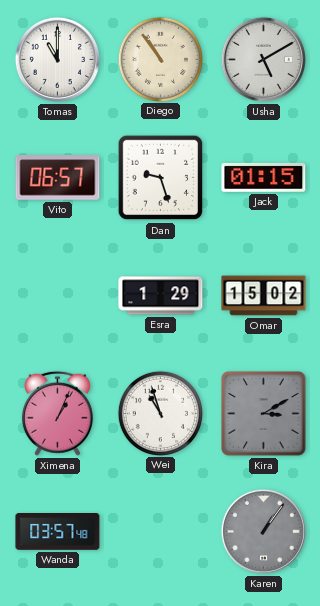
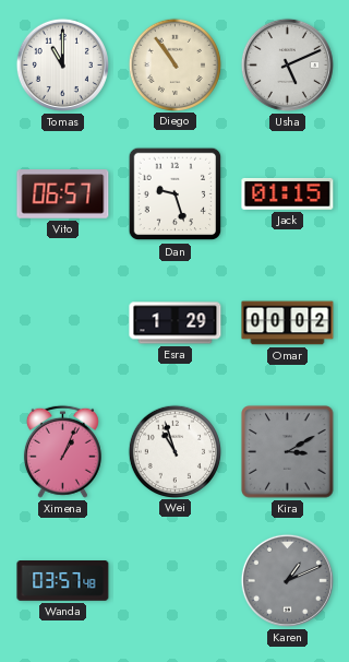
Usha: 5:10 -> 5:11
Omar: 15:02 -> 00:02
Karen: 1:06 -> 1:11
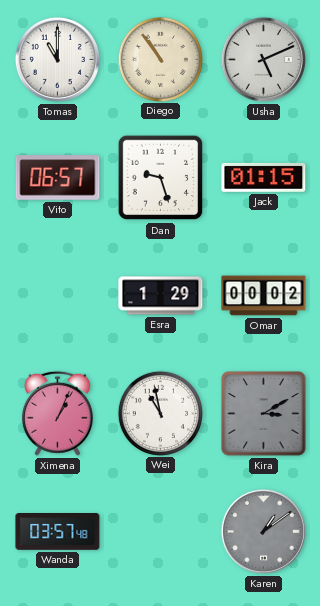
Wei: 10:57 -> 10:58
Karen: 1:11 -> 1:09
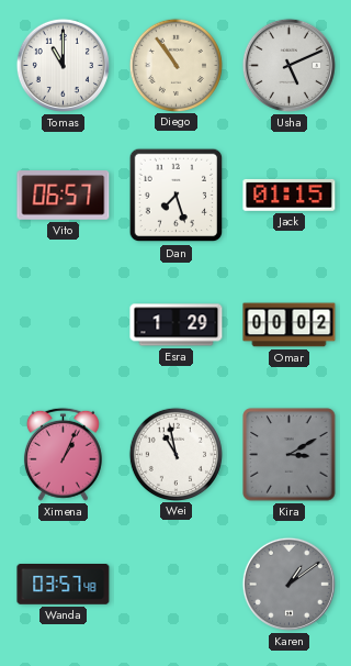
Dan: 9:27 -> 7:27
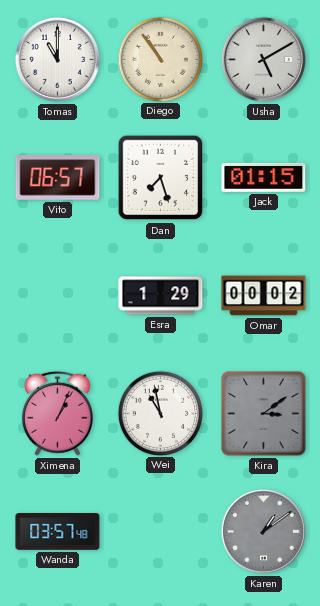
Usha: 5:11 -> 5:10
Kira: 3:10 -> 3:09
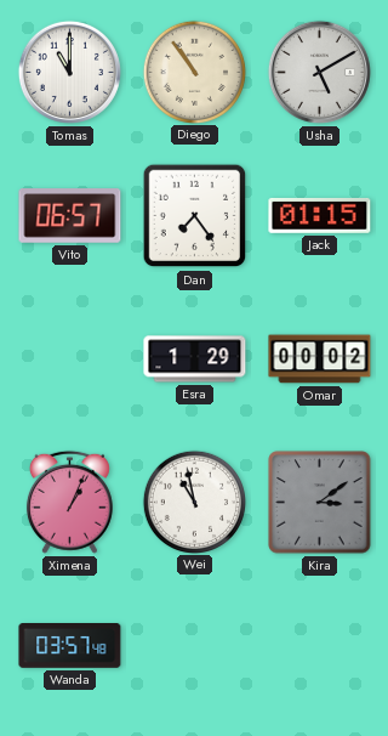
Dan: 7:27 -> 7:24
Karen: 1:09 -> none
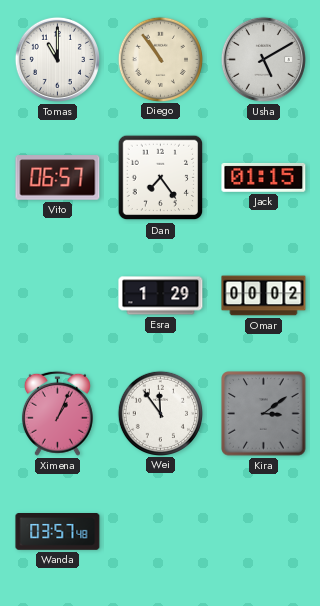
Wei: 10:58 -> 11:54
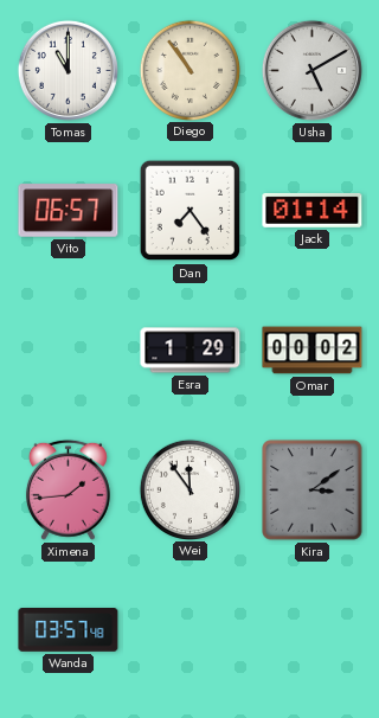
Jack: 01:15 -> 01:14
Ximena: 1:04 -> 1:44
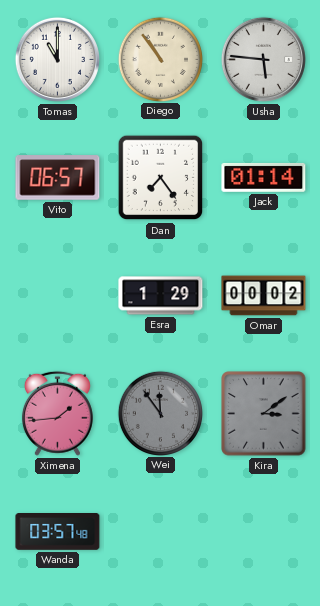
Usha: 5:10 -> 5:46
Wei dial: white -> grey
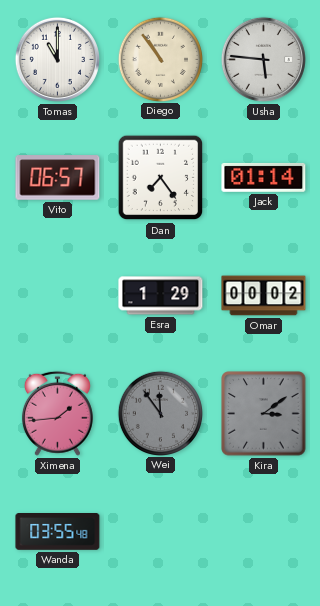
Wanda: 03:57 -> 03:55
